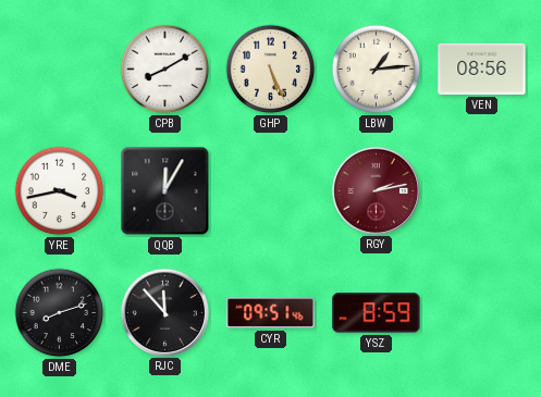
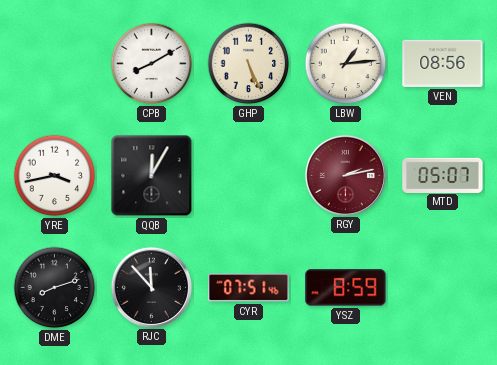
MTD: none -> 05:07
CYR: 09:51 -> 07:51
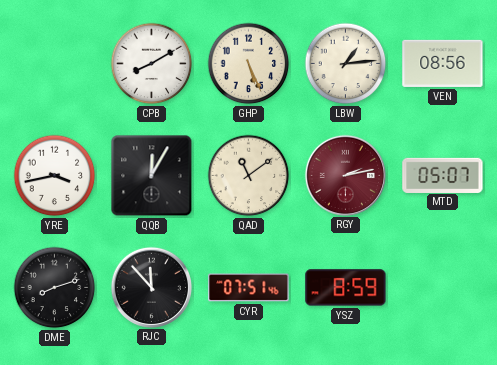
QAD: none -> 11:09
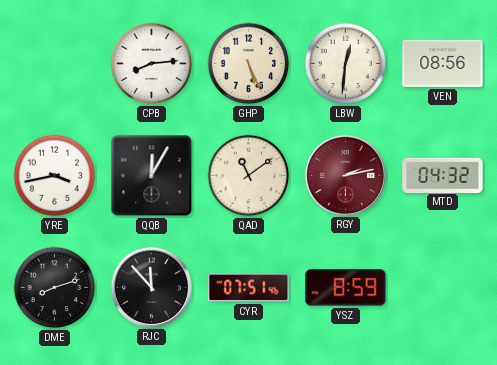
CPB: 8:10 -> 8:14
LBW: 1:14 -> 12:31
MTD: 05:07 -> 04:32
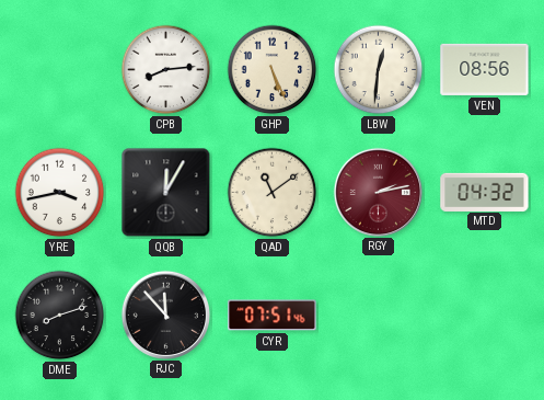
YSZ: 8:59 -> none
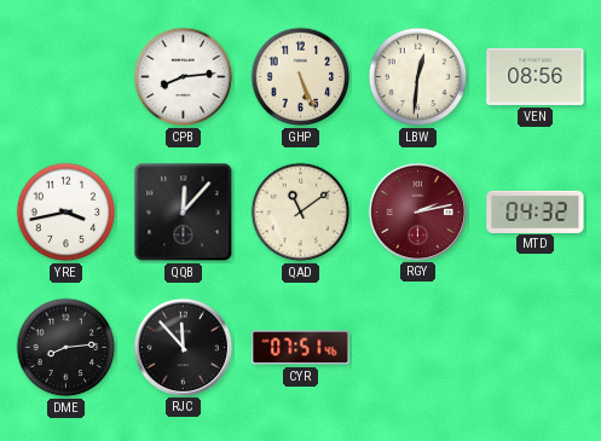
QQB: 12:05 -> 12:07
DME: 8:12 -> 8:14
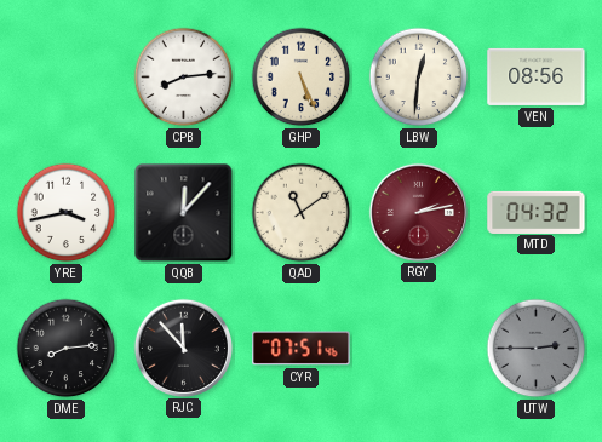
UTW: none -> 2:45
